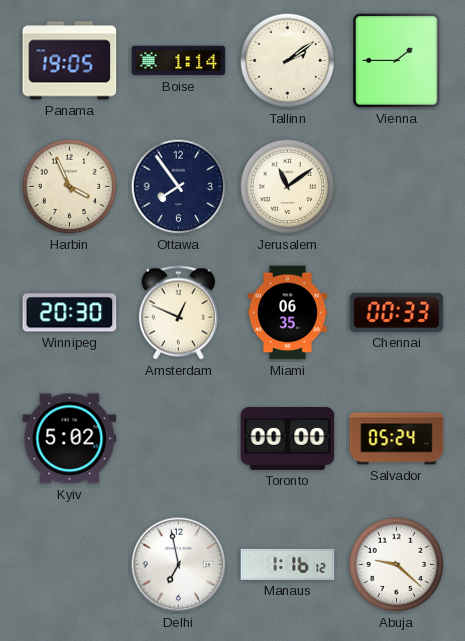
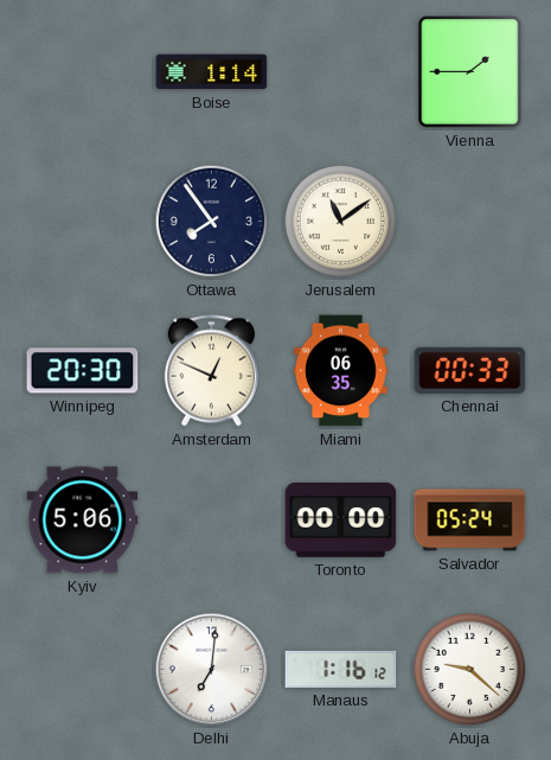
Panama: 19:05 -> none
Tallinn: 2:09 -> none
Harbin: 3:56 -> none
Kyiv: 5:02 -> 5:06
Delhi: 6:58 -> 7:01
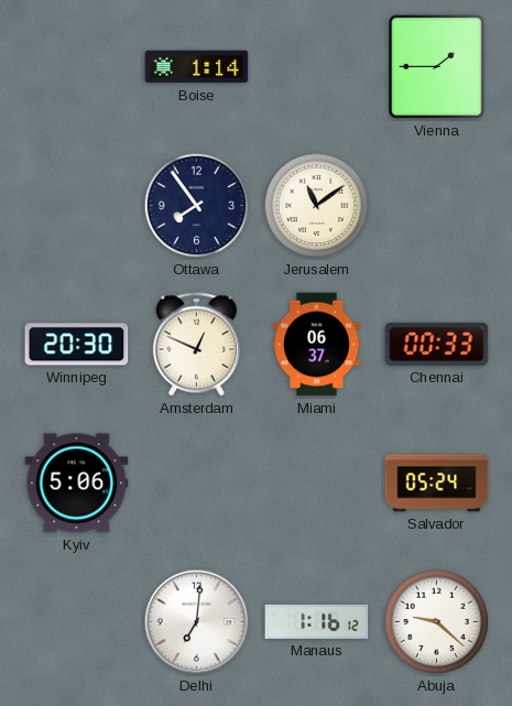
Miami: 06:35 -> 06:37
Toronto: 00:00 -> none
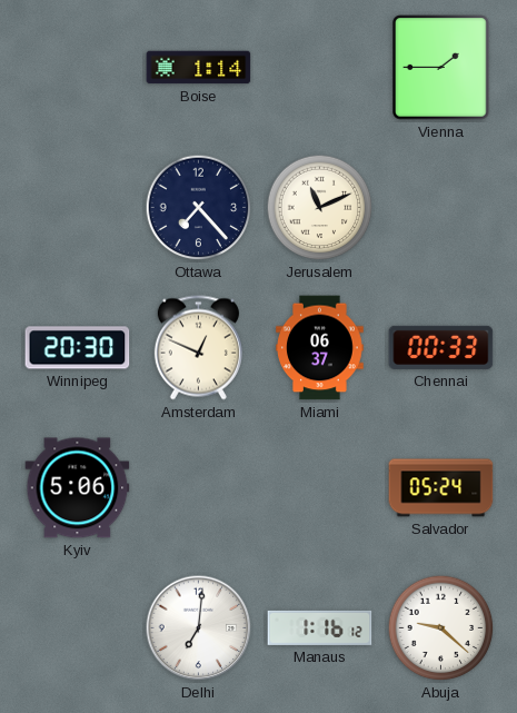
Ottawa: 7:54 -> 7:23
Jerusalem: 11:09 -> 11:11
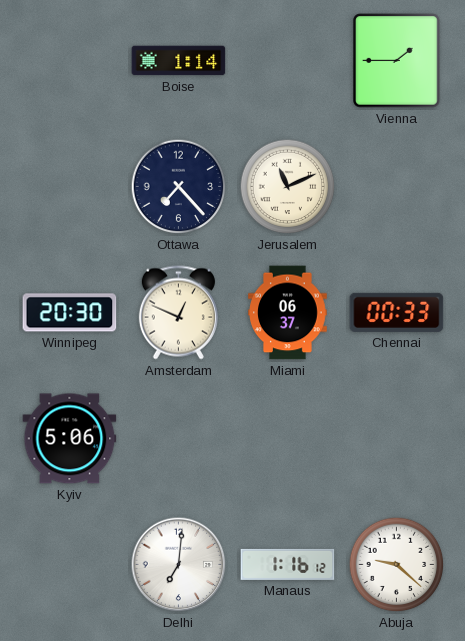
Salvador: 05:24 -> none
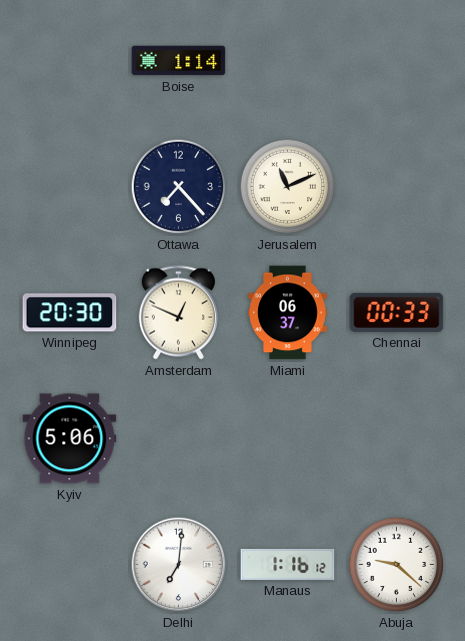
Vienna: 1:45 -> none
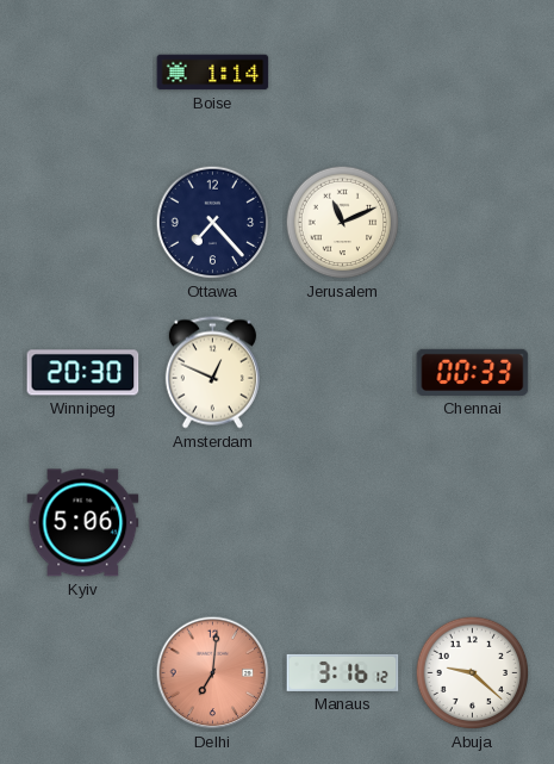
Miami: 06:37 -> none
Delhi dial: white -> salmon
Manaus: 1:16 -> 3:16
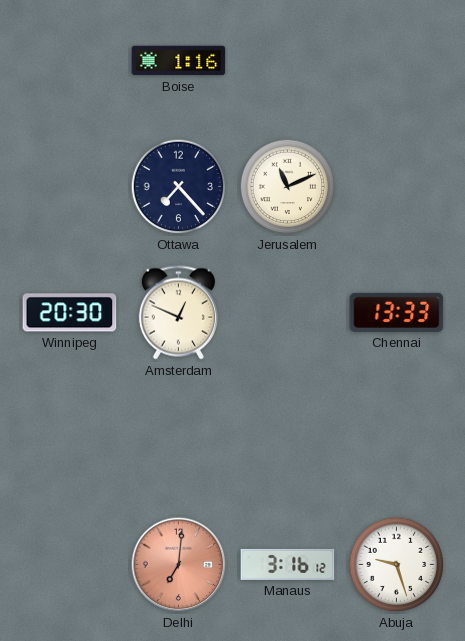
Boise: 1:14 -> 1:16
Chennai: 00:33 -> 13:33
Kyiv: 5:06 -> none
Abuja: 9:22 -> 9:27
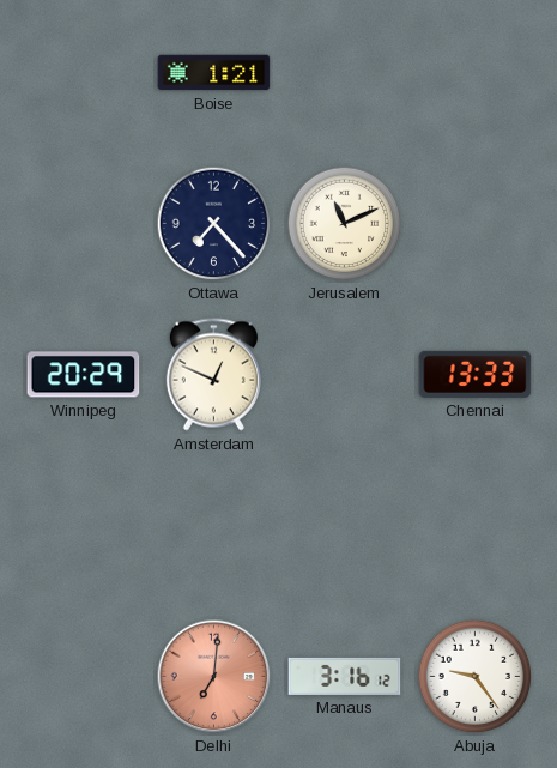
Boise: 1:16 -> 1:21
Winnipeg: 20:30 -> 20:29
Abuja: 9:27 -> 9:24
